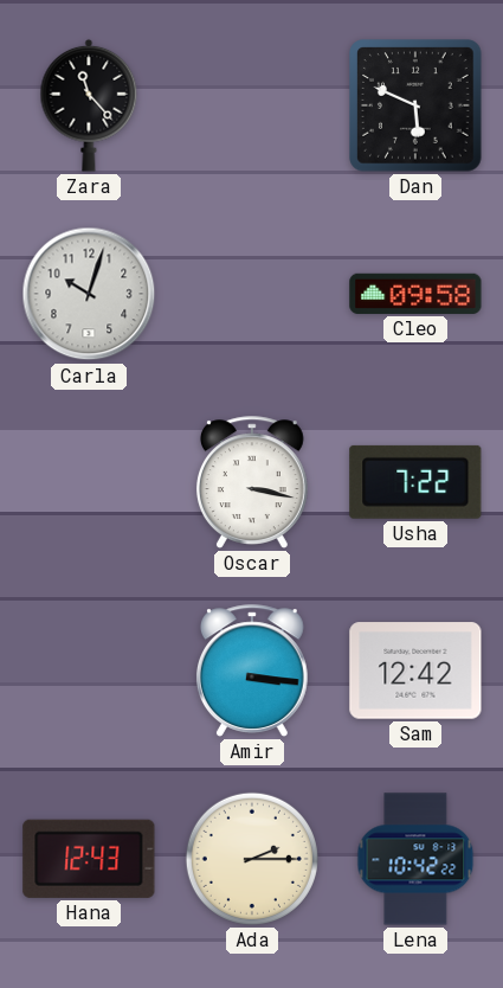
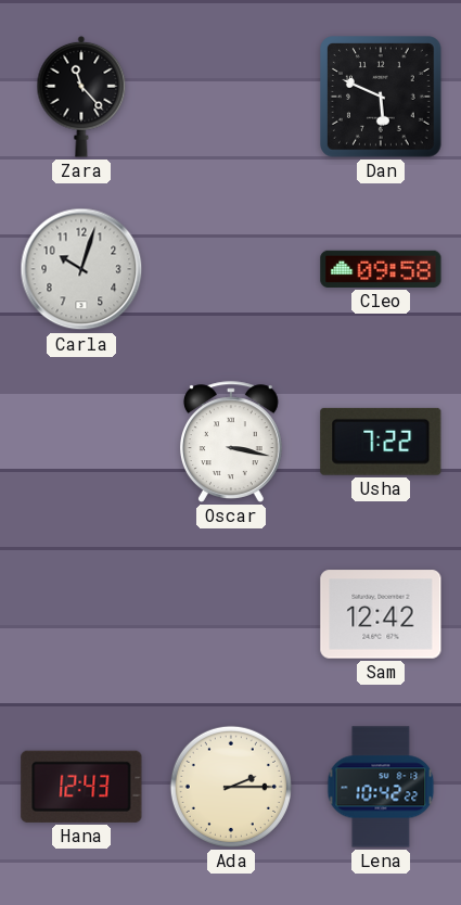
Amir: 3:16 -> none
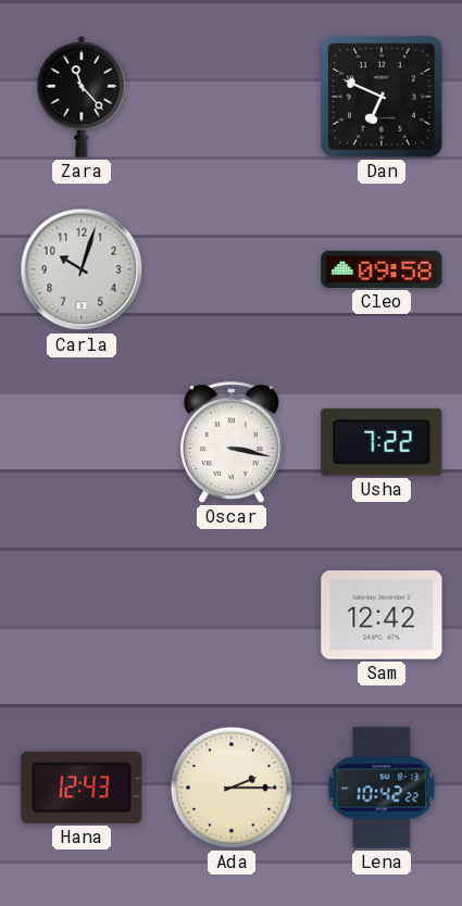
Dan: 5:49 -> 6:49
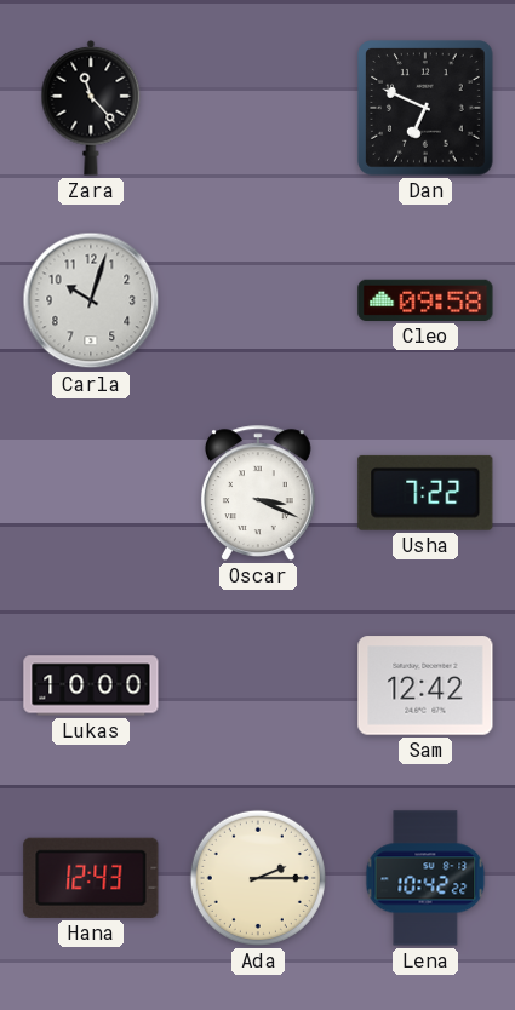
Oscar: 3:17 -> 3:19
Lukas: none -> 10:00
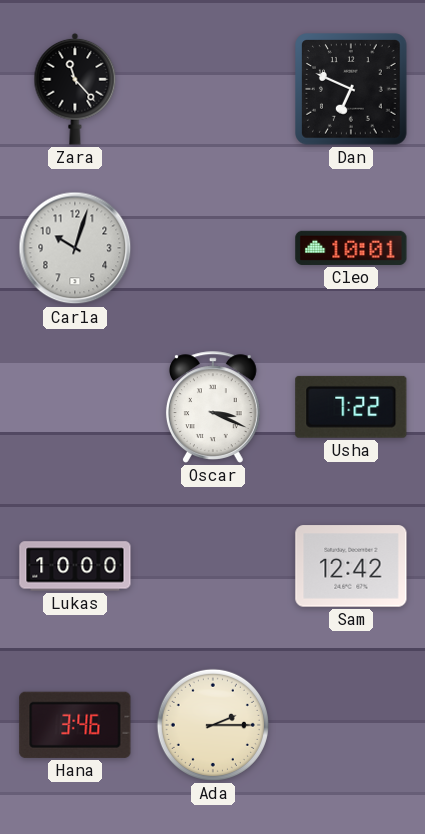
Cleo: 09:58 -> 10:01
Hana: 12:43 -> 3:46
Lena: 10:42 -> none
